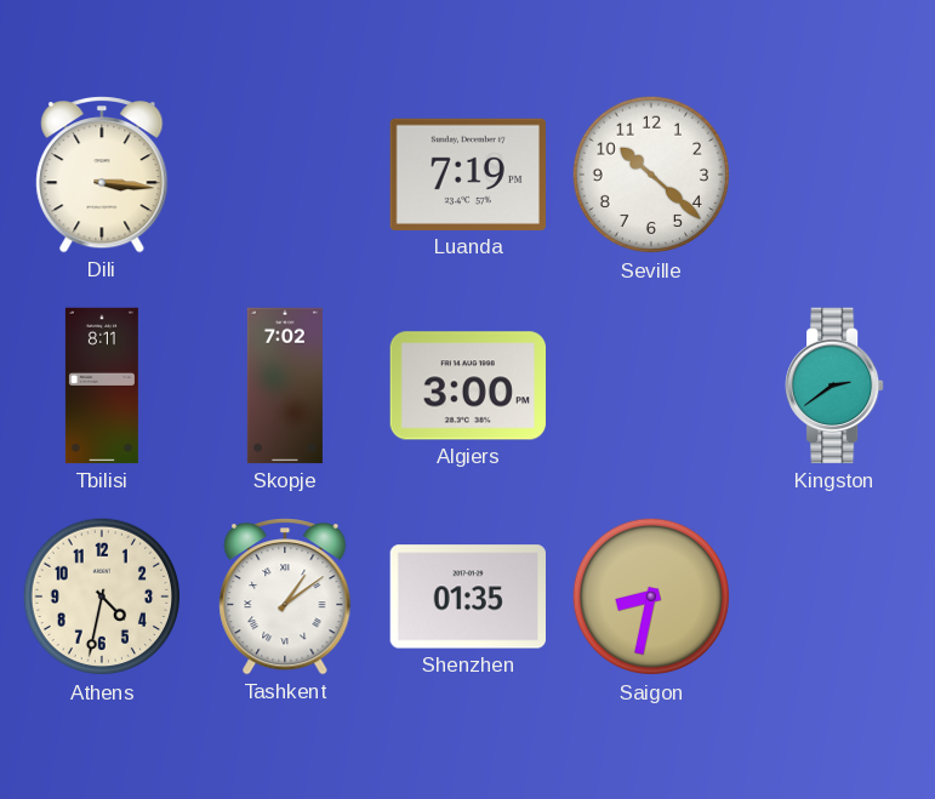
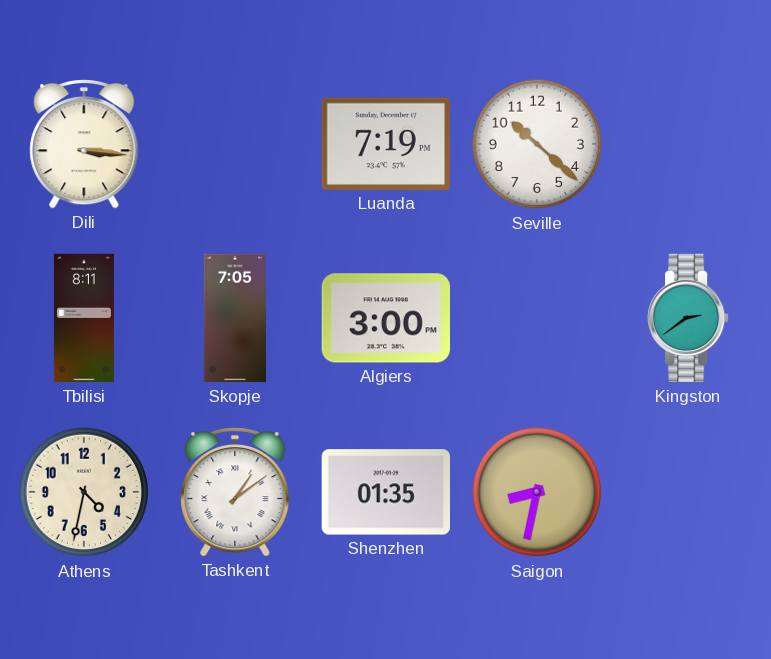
Skopje: 7:02 -> 7:05
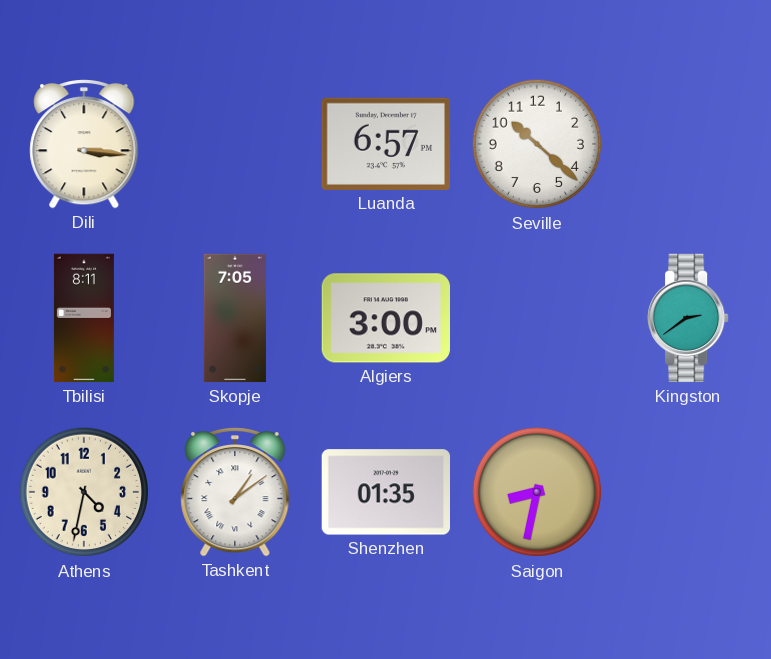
Luanda: 7:19 -> 6:57
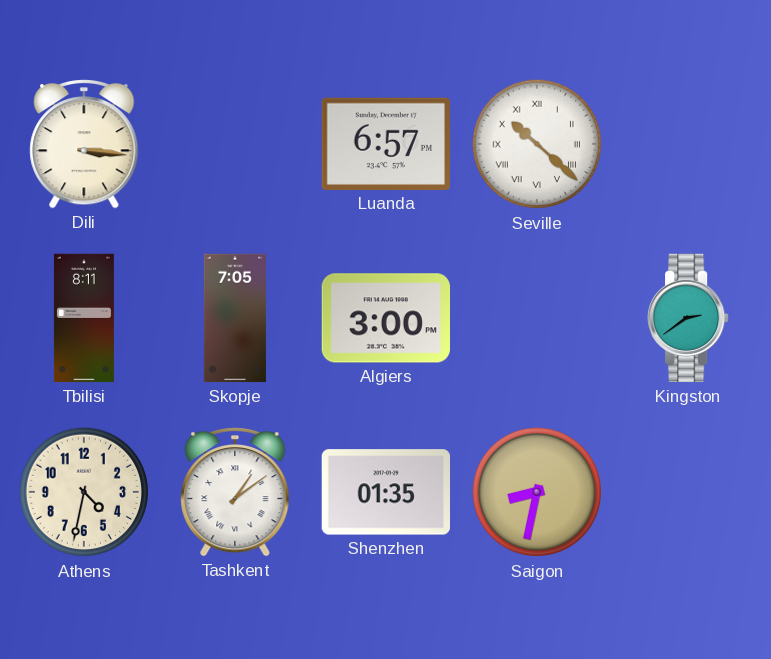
Seville numerals: Arabic -> Roman
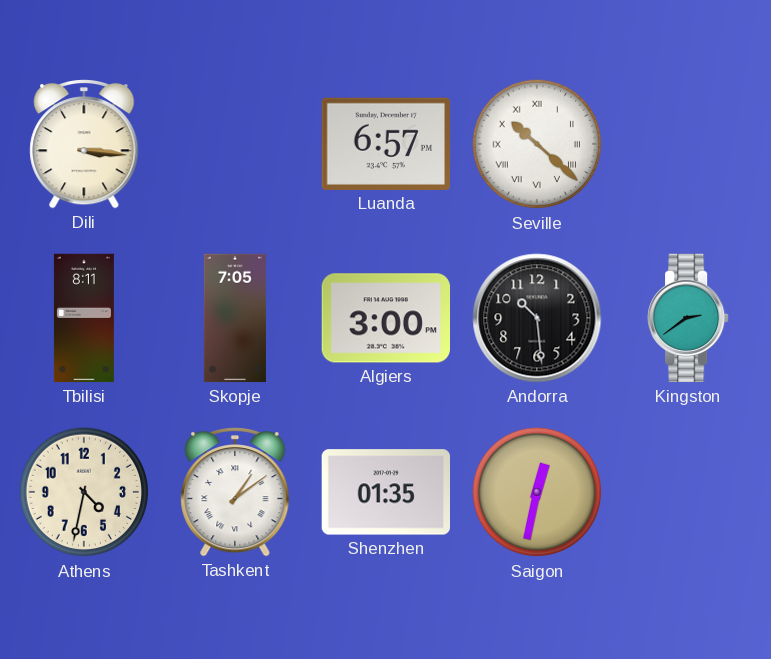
Andorra: none -> 10:29
Saigon: 8:32 -> 12:32
